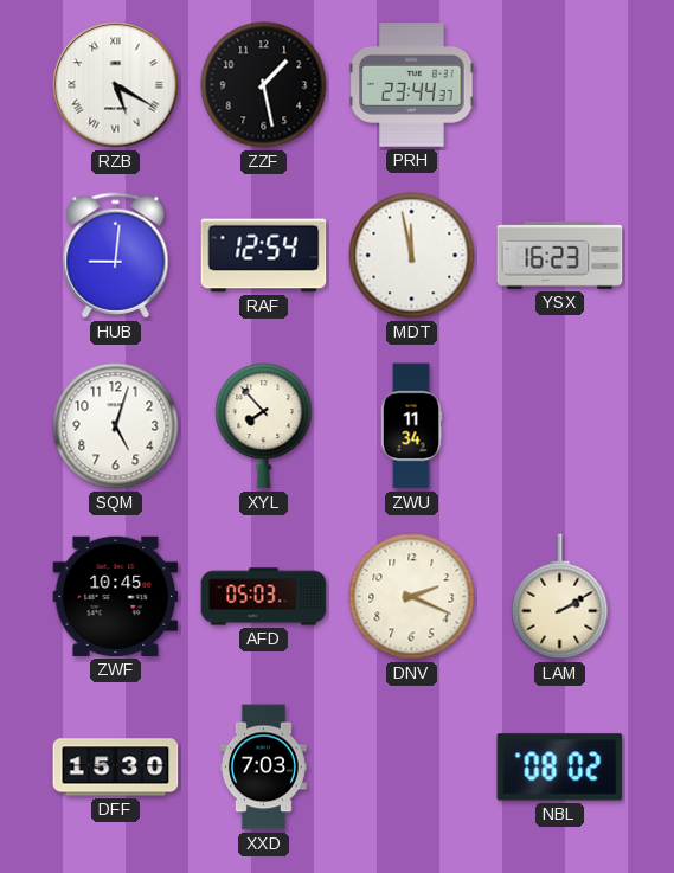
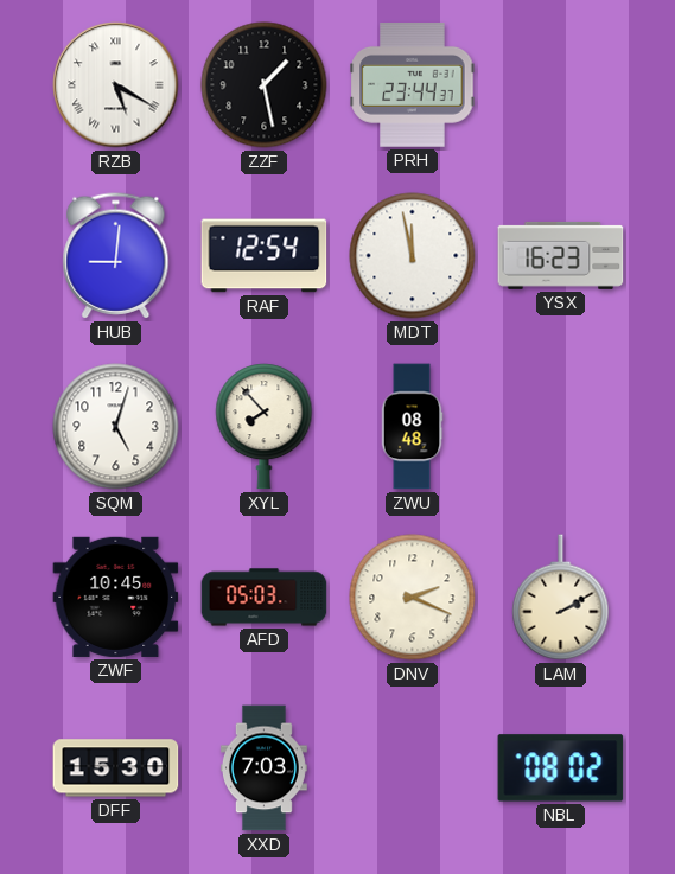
ZWU: 11:34 -> 08:48
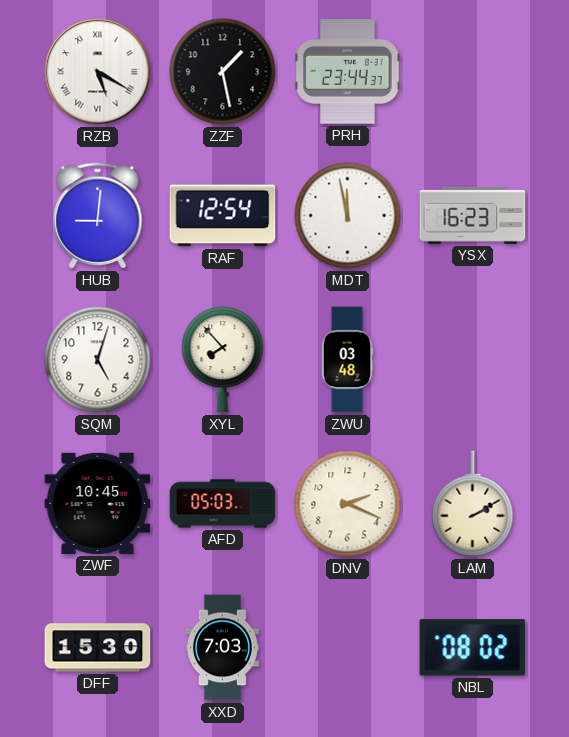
ZWU: 08:48 -> 03:48
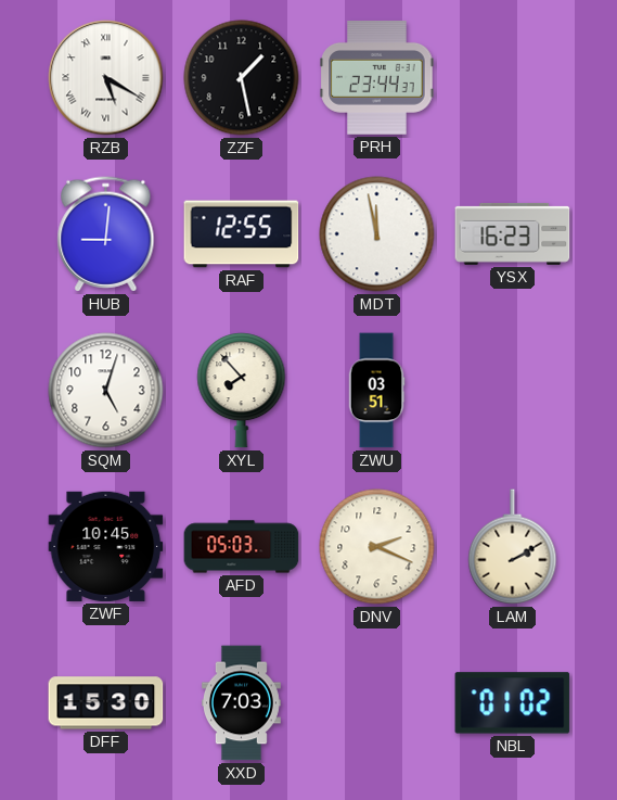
RAF: 12:54 -> 12:55
ZWU: 03:48 -> 03:51
NBL: 08:02 -> 01:02
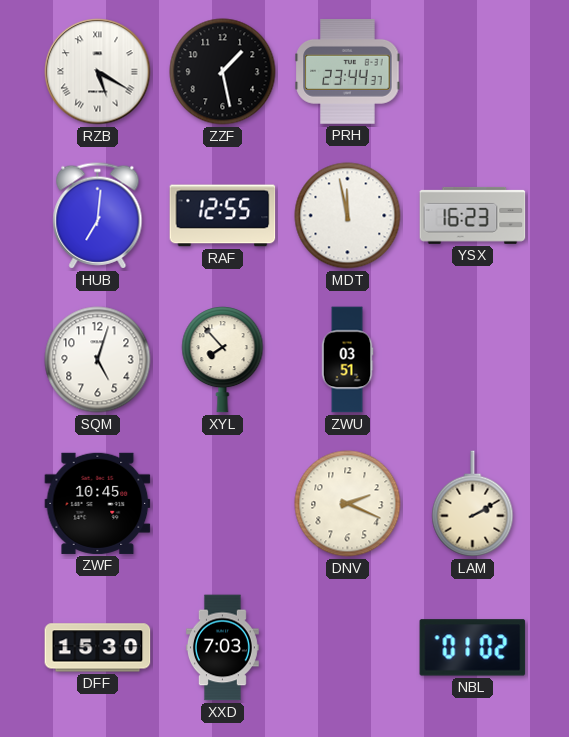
HUB: 9:01 -> 7:01
AFD: 05:03 -> none
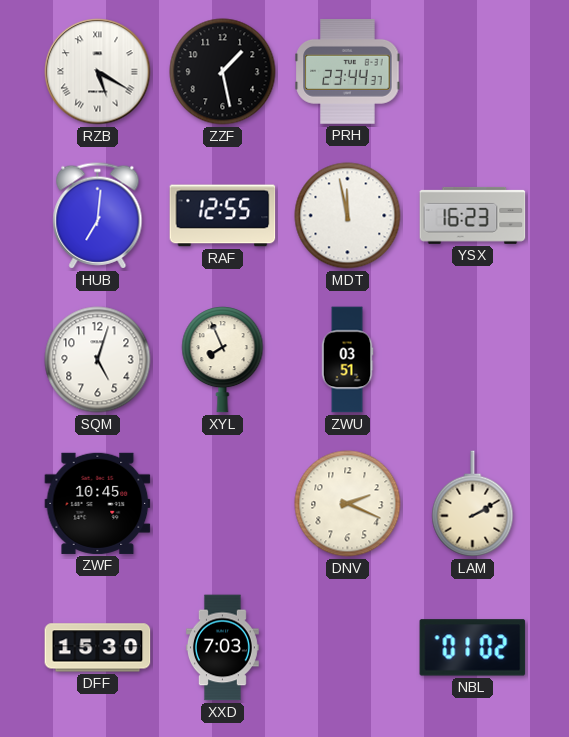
XYL: 7:53 -> 7:56
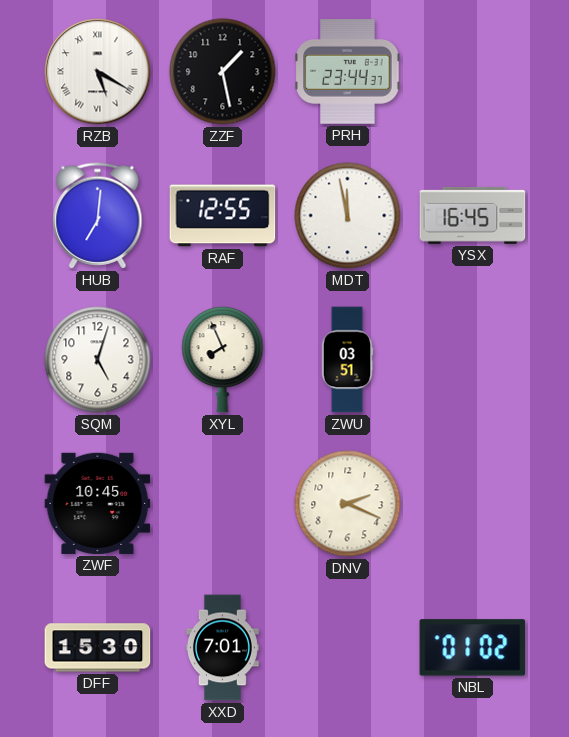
YSX: 16:23 -> 16:45
LAM: 2:10 -> none
XXD: 7:03 -> 7:01
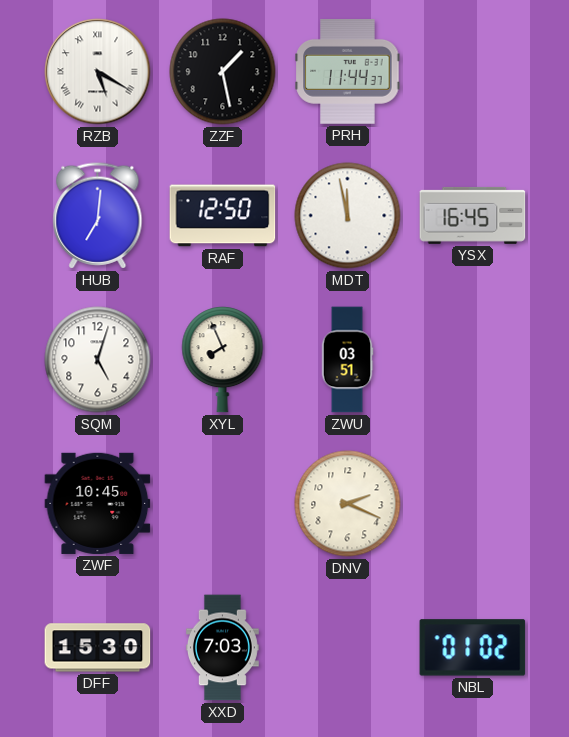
PRH: 23:44 -> 11:44
RAF: 12:55 -> 12:50
XXD: 7:01 -> 7:03
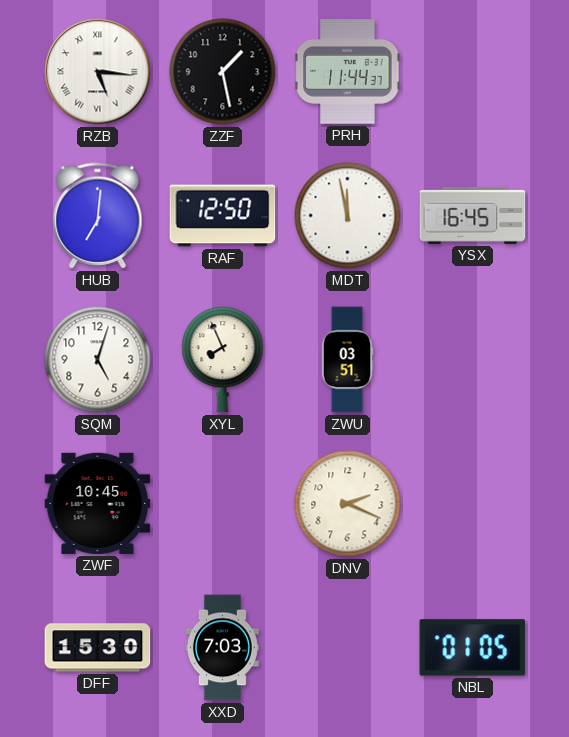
RZB: 5:20 -> 5:16
NBL: 01:02 -> 01:05
